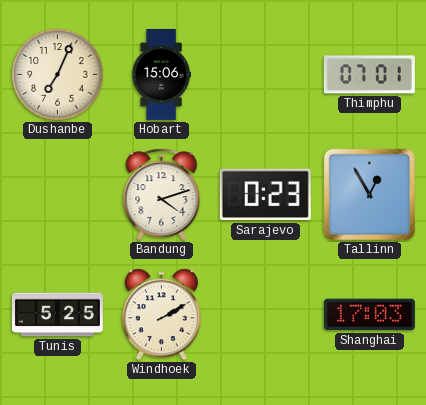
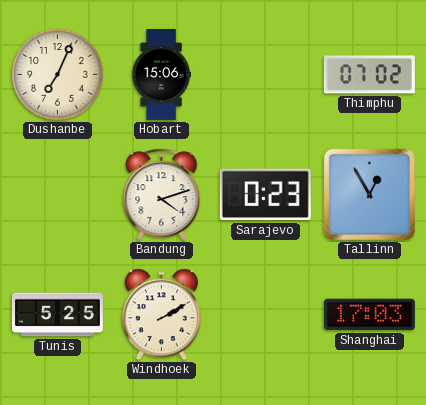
Thimphu: 07:01 -> 07:02
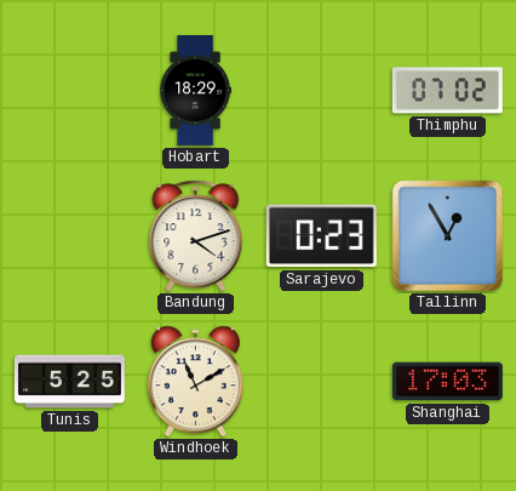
Dushanbe: 7:04 -> none
Hobart: 15:06 -> 18:29
Windhoek: 2:10 -> 11:10
